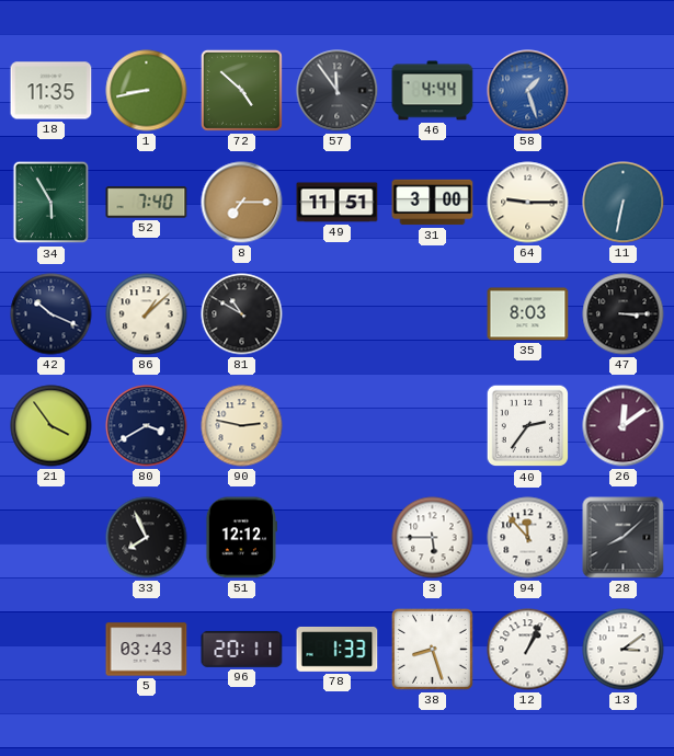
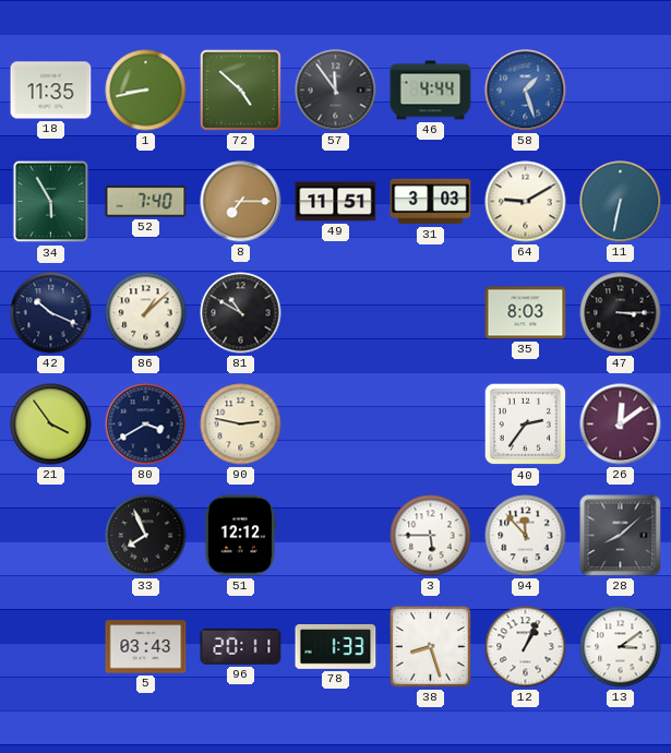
31: 3:00 -> 3:03
64: 9:15 -> 9:10
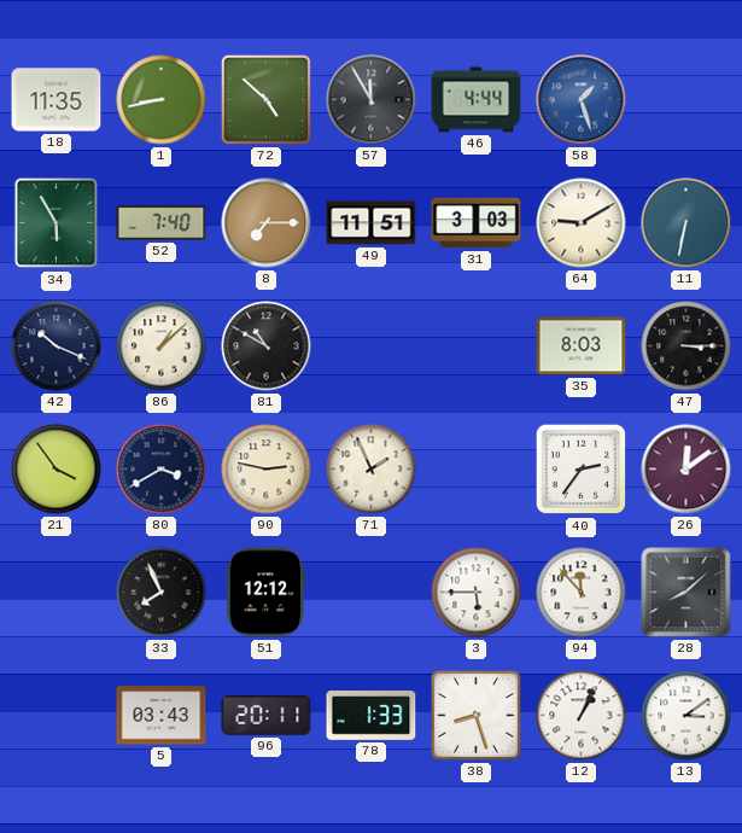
57: 11:54 -> 11:55
71: none -> 1:56
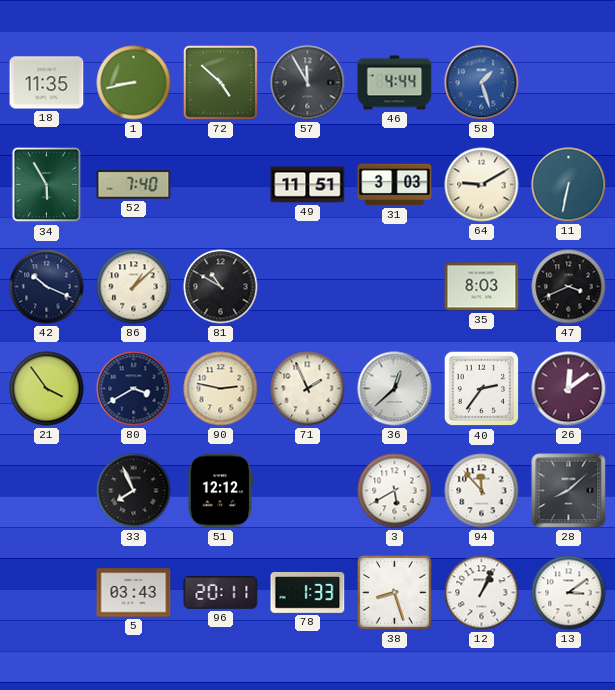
8: 7:15 -> none
47: 3:15 -> 3:41
36: none -> 12:38
3: 5:45 -> 5:40
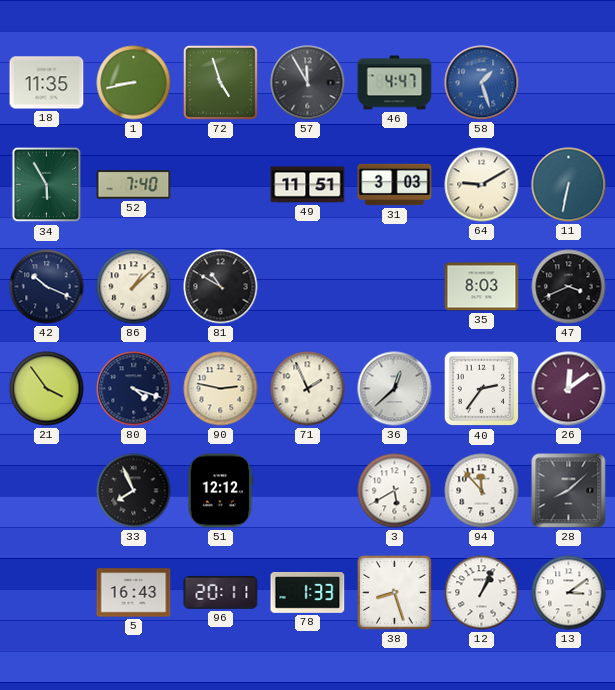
72: 4:52 -> 4:57
46: 4:44 -> 4:47
80: 3:40 -> 4:18
5: 03:43 -> 16:43
